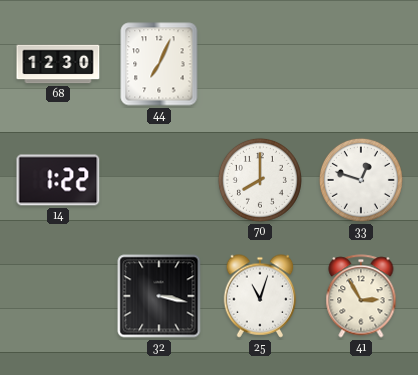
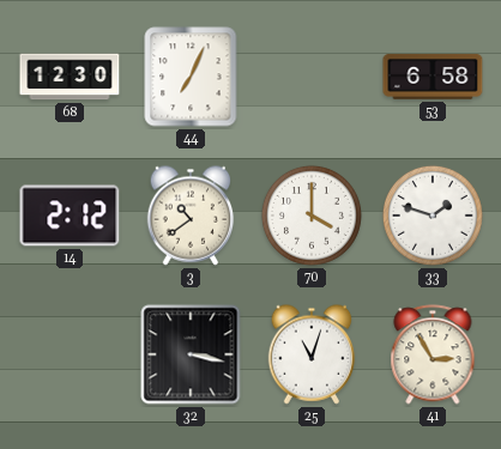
53: none -> 6:58
14: 1:22 -> 2:12
3: none -> 10:39
70: 8:00 -> 4:00
33: 12:48 -> 1:48
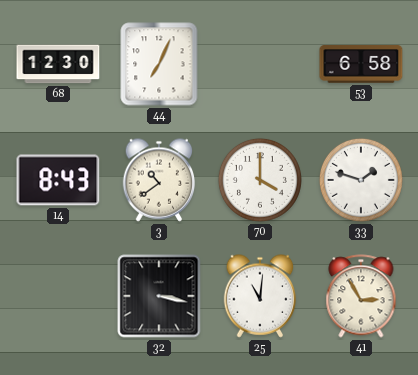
14: 2:12 -> 8:43
25: 11:03 -> 11:01
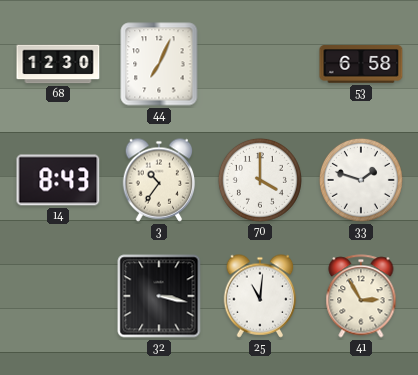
3: 10:39 -> 10:36
